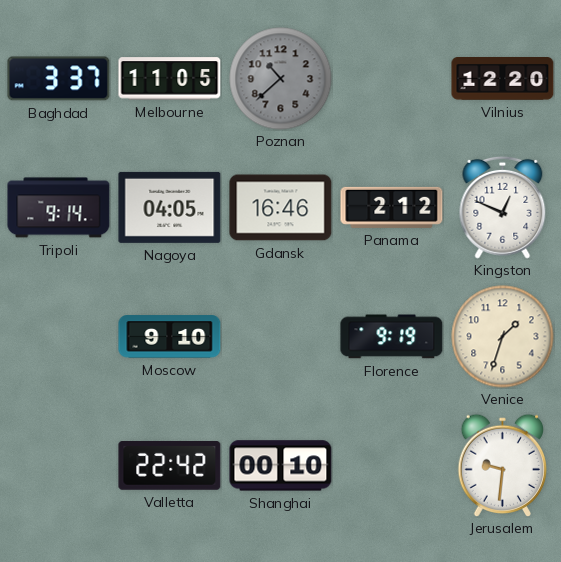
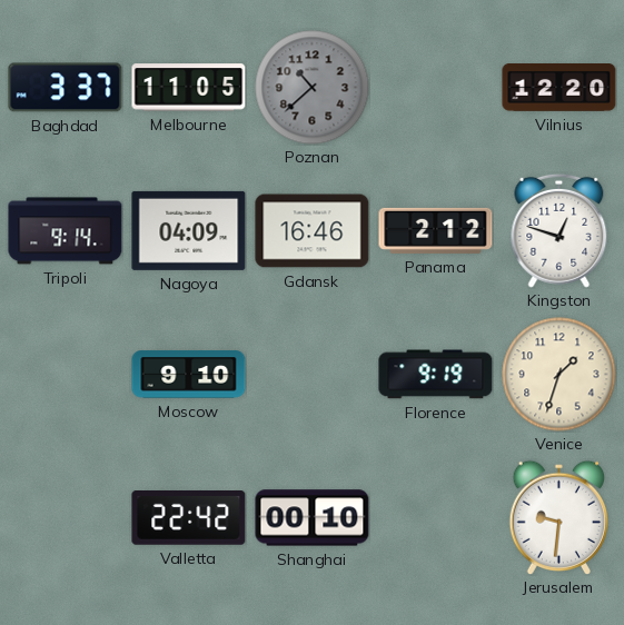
Nagoya: 04:05 -> 04:09
Kingston: 12:49 -> 12:48
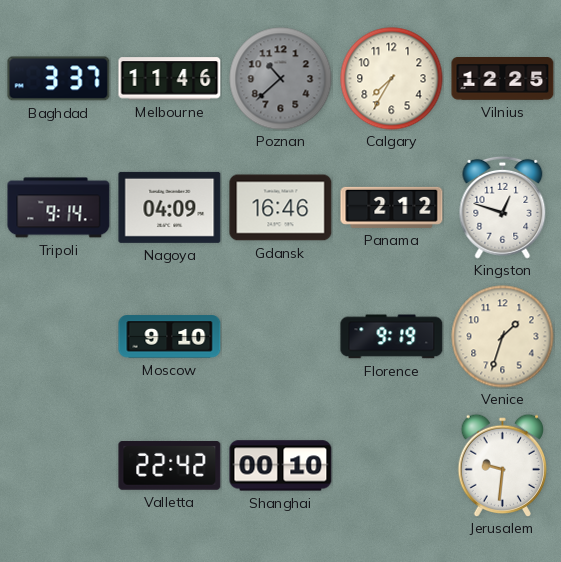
Melbourne: 11:05 -> 11:46
Calgary: none -> 7:35
Vilnius: 12:20 -> 12:25
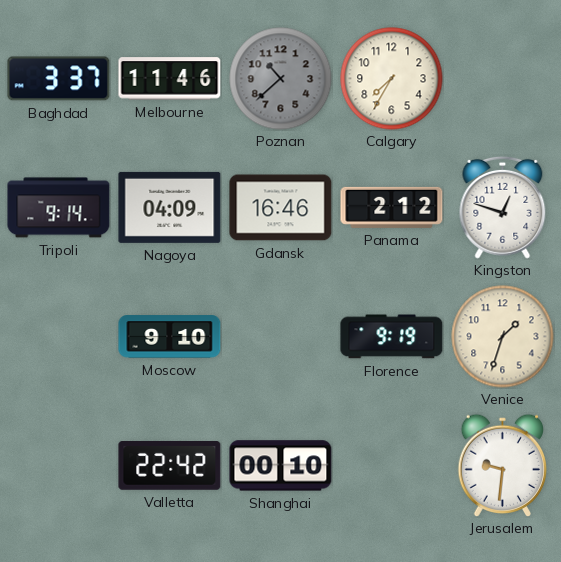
Vilnius: 12:25 -> none
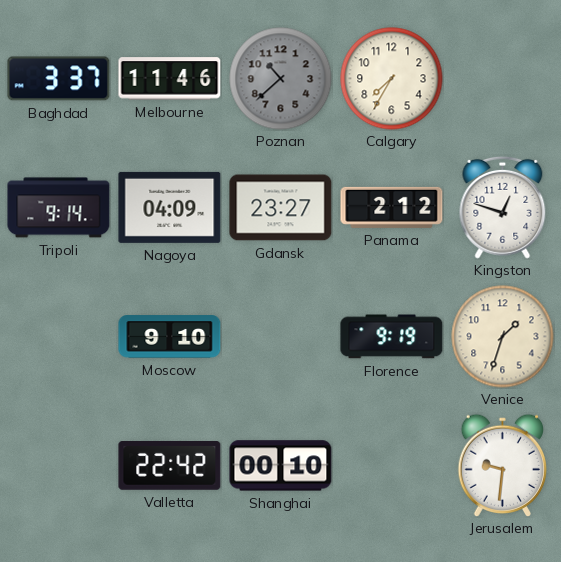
Gdansk: 16:46 -> 23:27
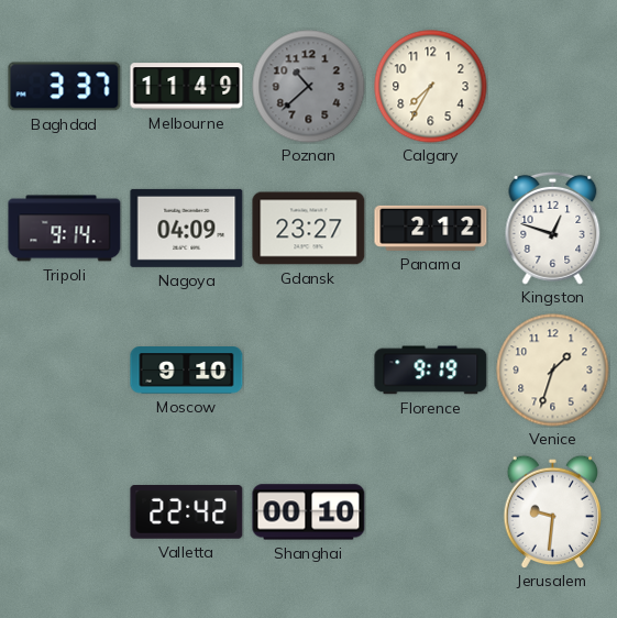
Melbourne: 11:46 -> 11:49
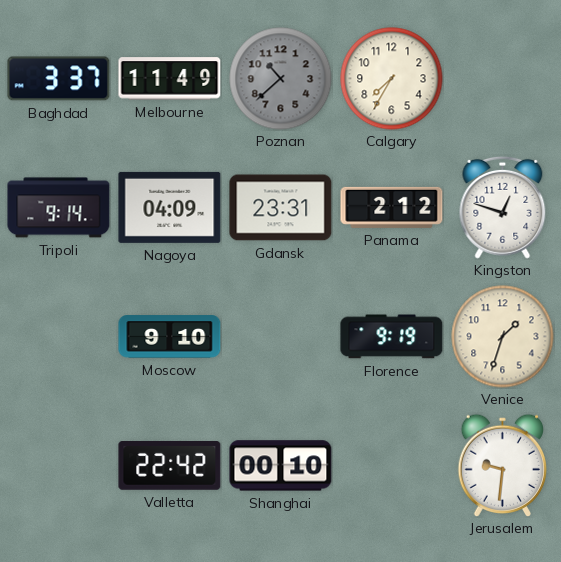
Gdansk: 23:27 -> 23:31
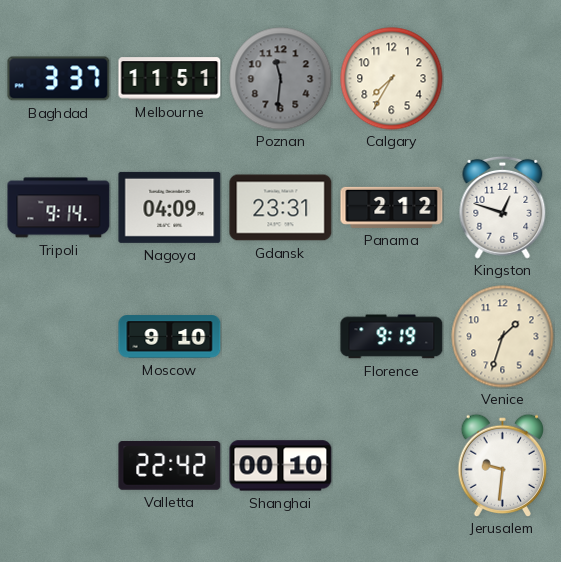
Melbourne: 11:49 -> 11:51
Poznan: 10:38 -> 11:31
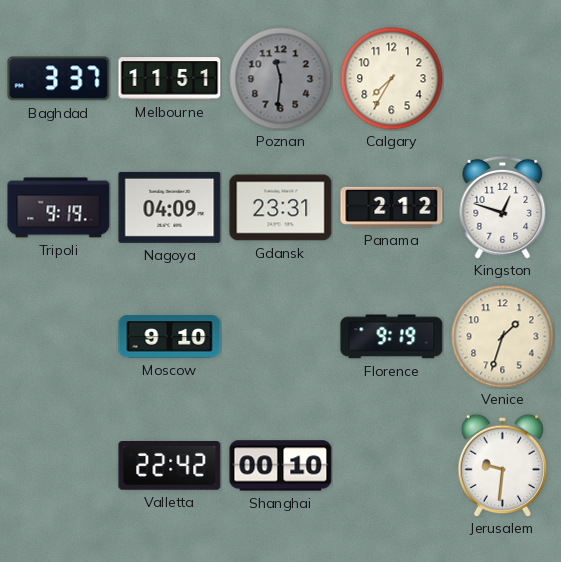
Tripoli: 9:14 -> 9:19
